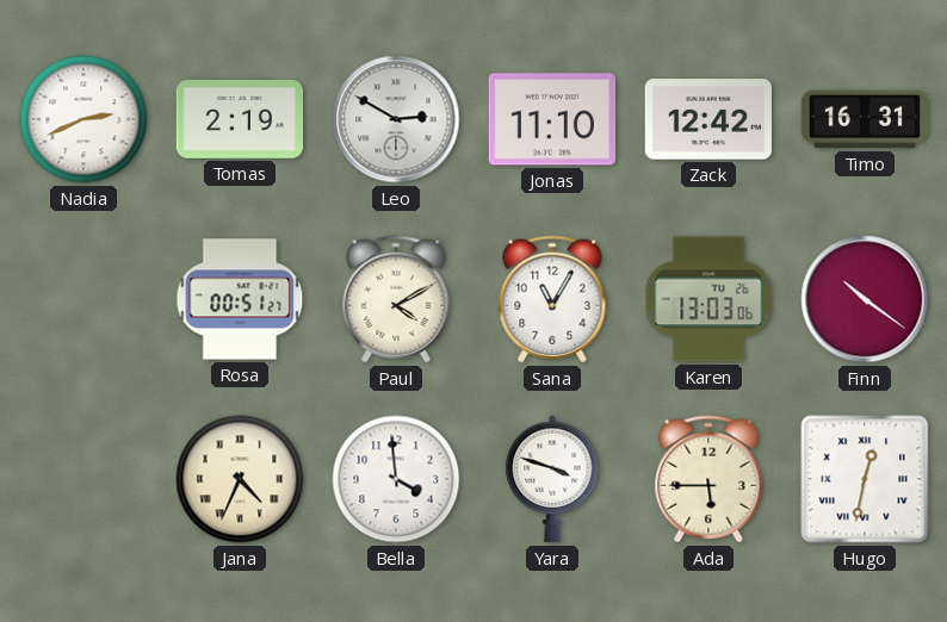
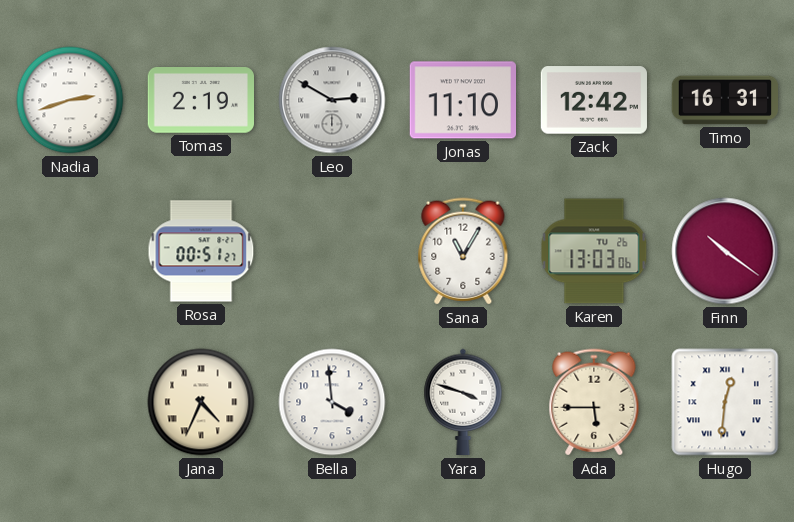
Nadia: 2:41 -> 2:42
Paul: 4:10 -> none
Hugo: 12:32 -> 12:31
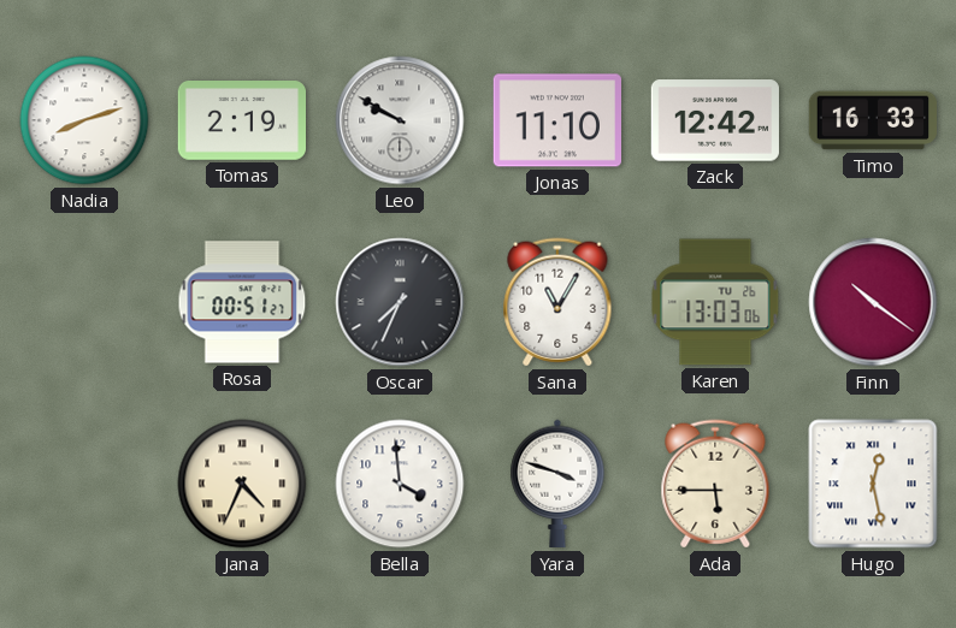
Nadia: 2:42 -> 8:12
Leo: 2:50 -> 9:50
Timo: 16:31 -> 16:33
Oscar: none -> 7:34
Hugo: 12:31 -> 12:28
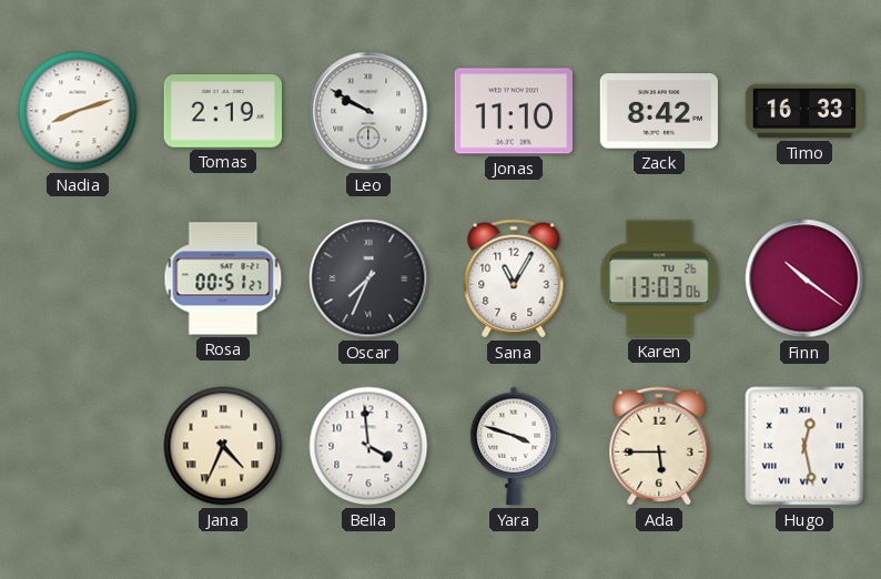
Zack: 12:42 -> 8:42
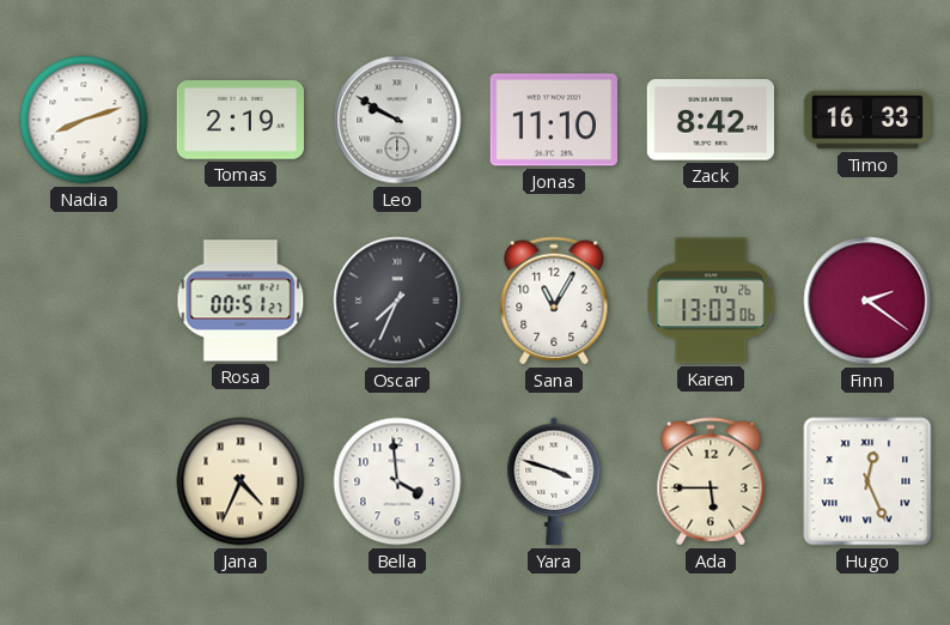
Finn: 10:21 -> 2:21
Hugo: 12:28 -> 12:26
